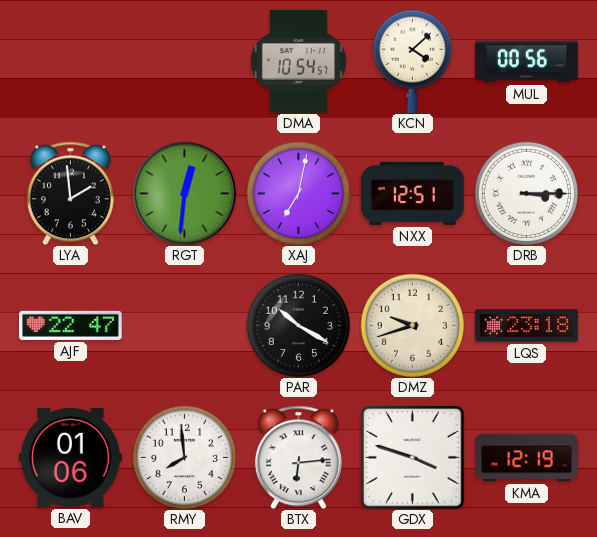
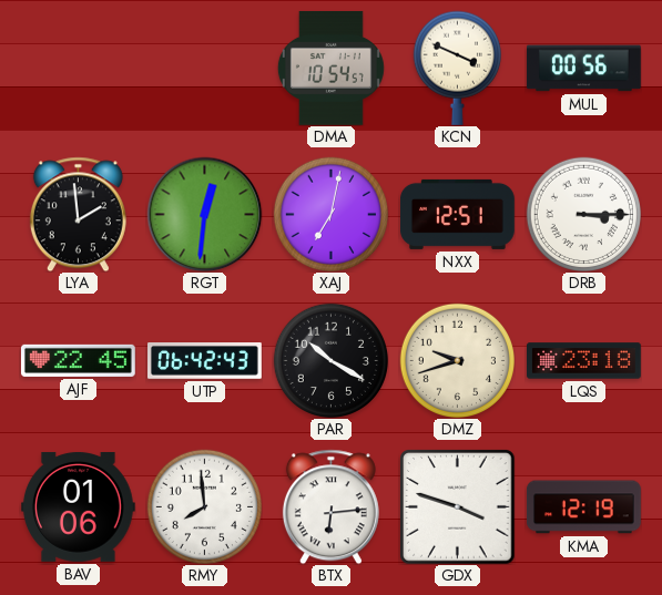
KCN: 4:08 -> 3:49
AJF: 22:47 -> 22:45
UTP: none -> 06:42
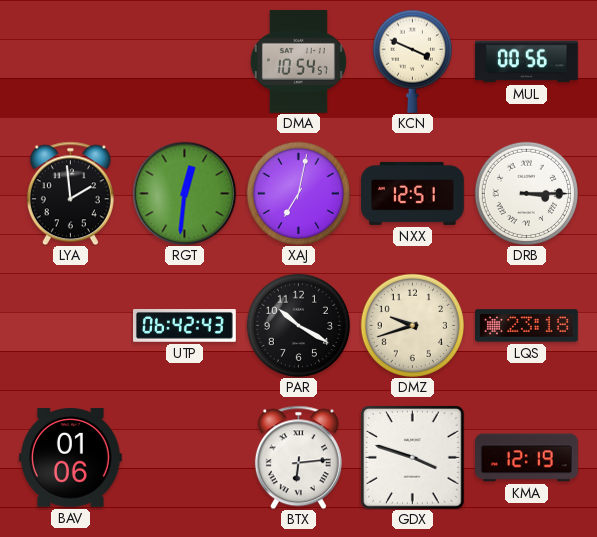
AJF: 22:45 -> none
RMY: 7:59 -> none
